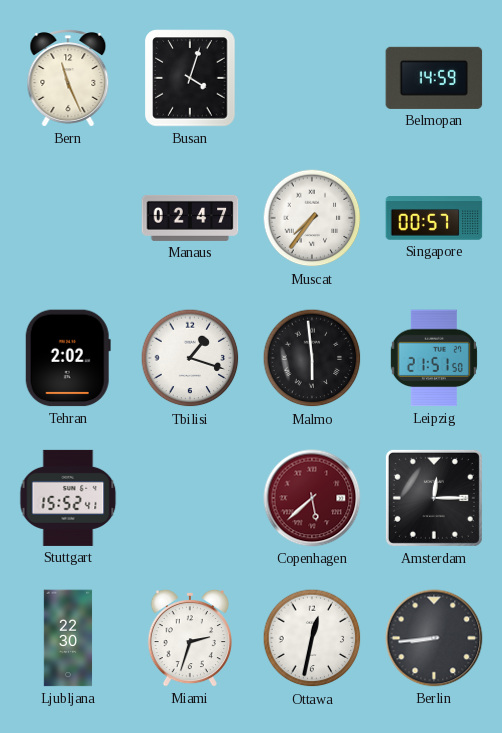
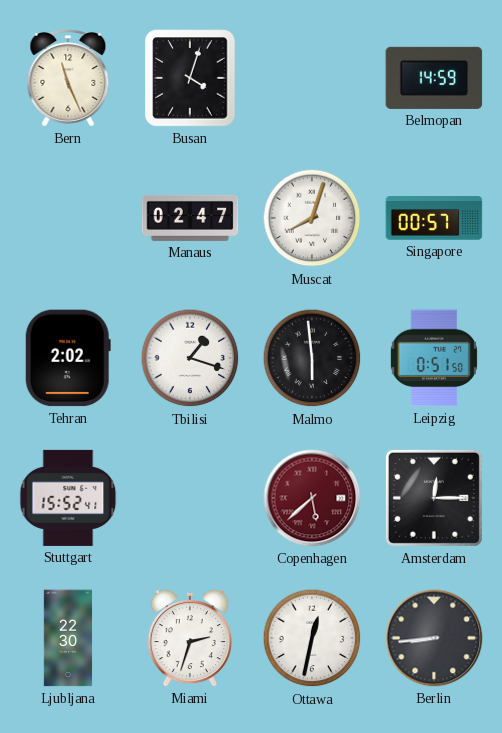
Muscat: 7:36 -> 8:03
Leipzig: 21:51 -> 0:51
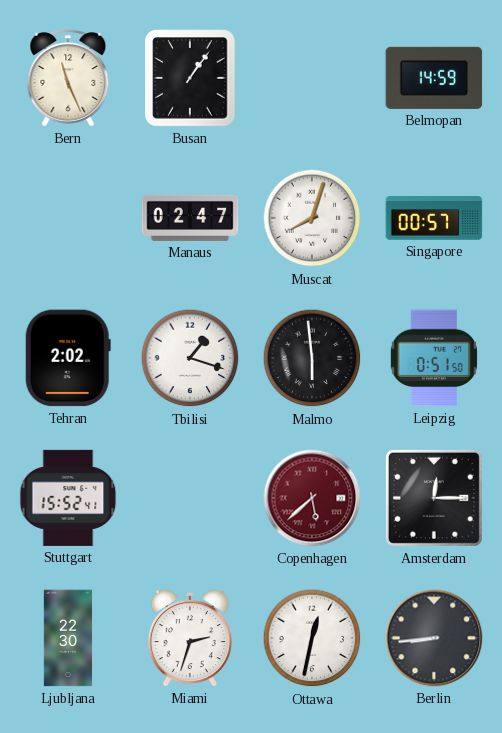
Busan: 4:03 -> 1:06
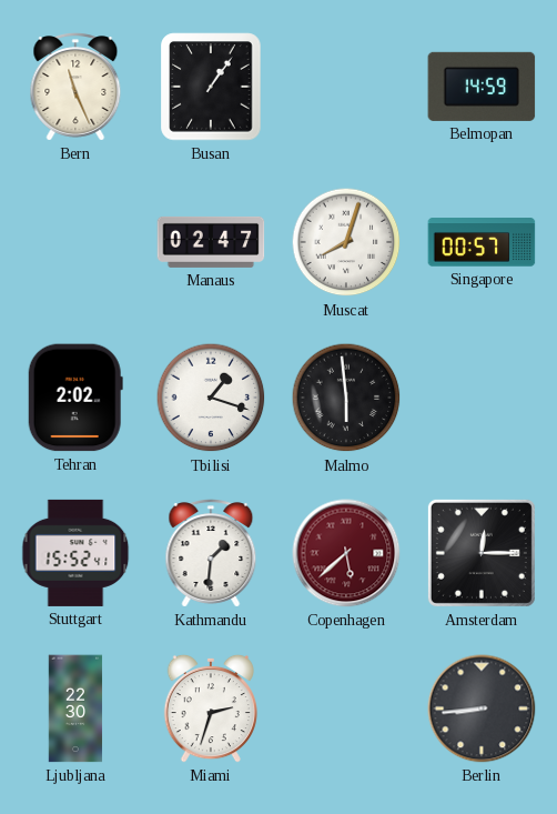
Leipzig: 0:51 -> none
Kathmandu: none -> 1:31
Ottawa: 12:32 -> none
